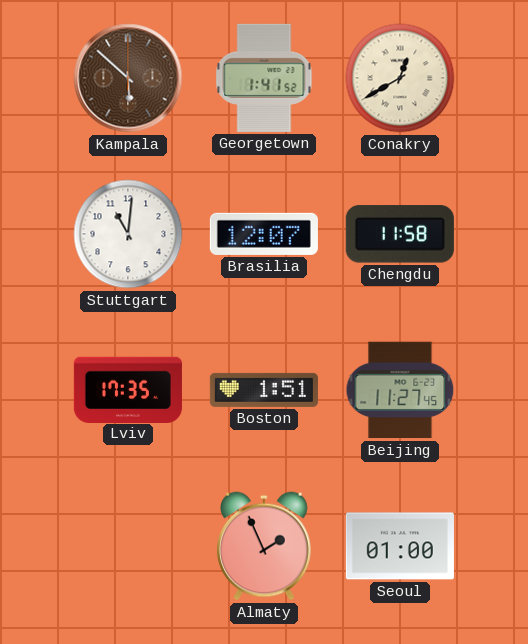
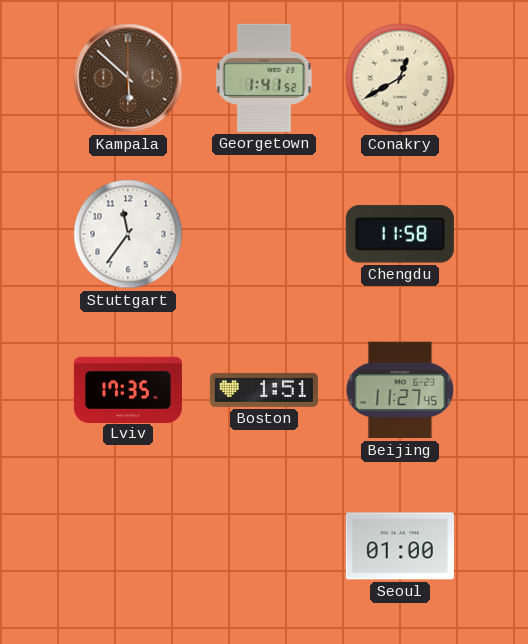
Stuttgart: 11:01 -> 11:36
Brasilia: 12:07 -> none
Almaty: 1:56 -> none
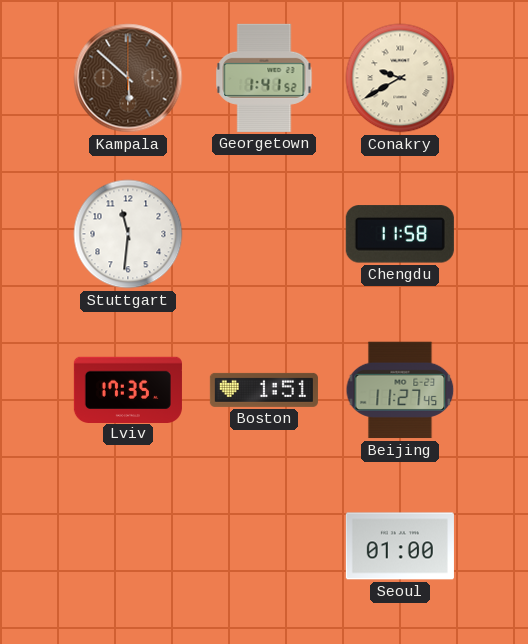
Conakry: 12:40 -> 9:40
Stuttgart: 11:36 -> 11:31
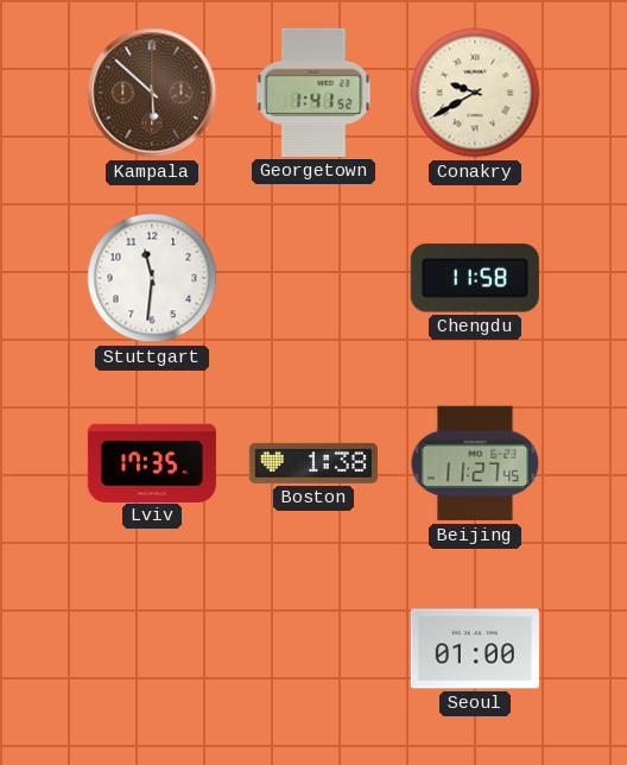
Boston: 1:51 -> 1:38
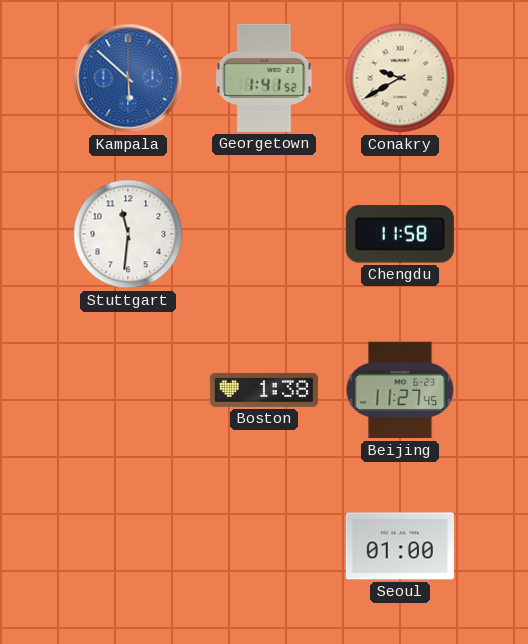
Kampala dial: brown -> blue
Lviv: 17:35 -> none
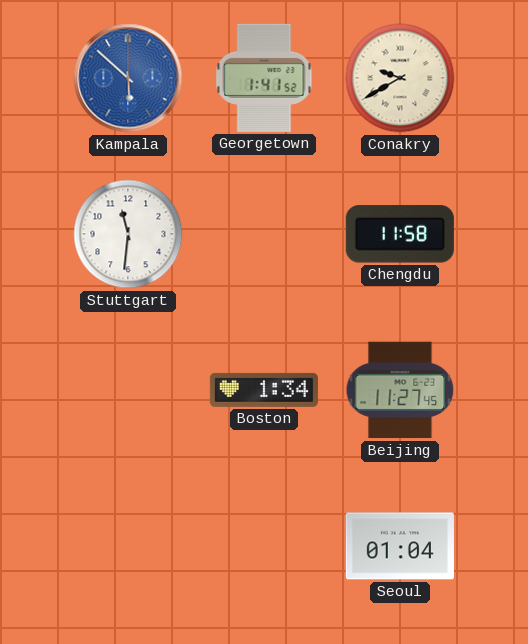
Boston: 1:38 -> 1:34
Seoul: 01:00 -> 01:04
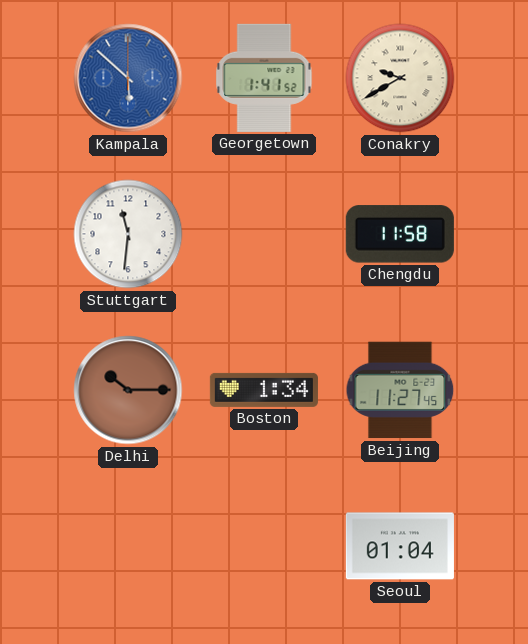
Delhi: none -> 10:15
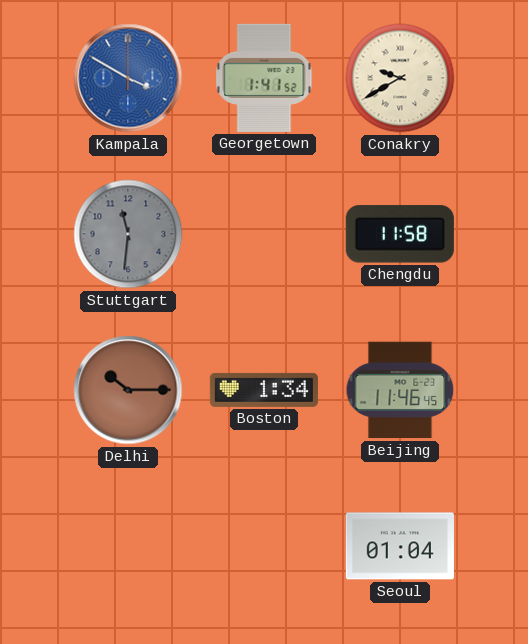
Kampala: 5:52 -> 3:50
Stuttgart dial: white -> grey
Beijing: 11:27 -> 11:46
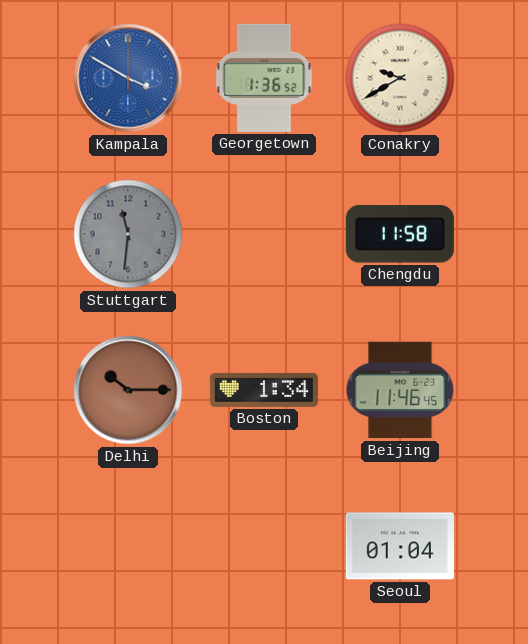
Georgetown: 1:41 -> 1:36
